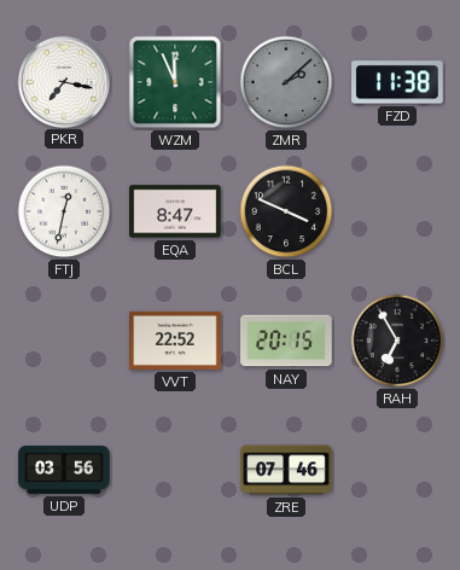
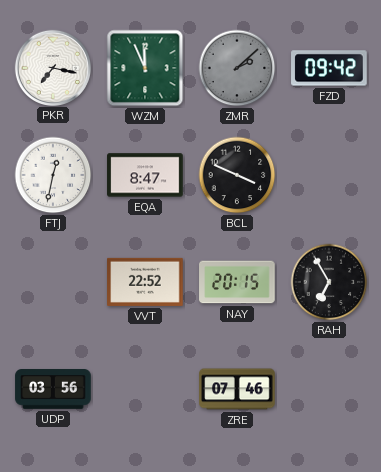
FZD: 11:38 -> 09:42
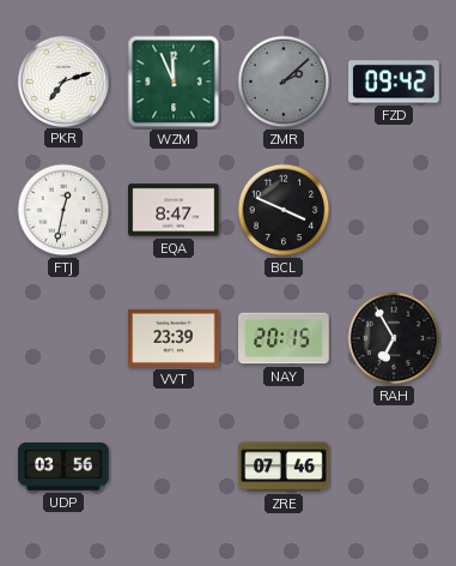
PKR: 7:17 -> 7:12
VVT: 22:52 -> 23:39
